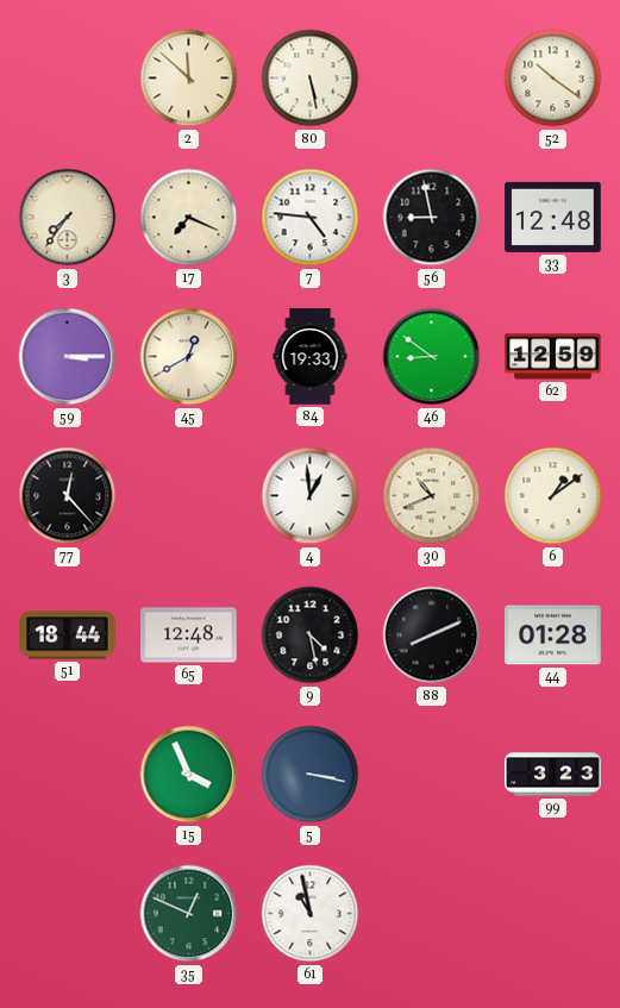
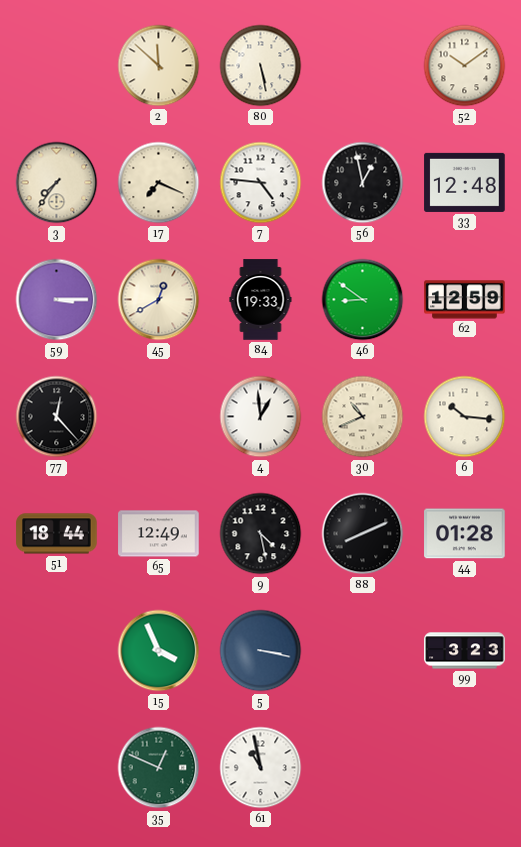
52: 10:21 -> 10:09
56: 8:58 -> 12:58
6: 1:09 -> 10:16
65: 12:48 -> 12:49
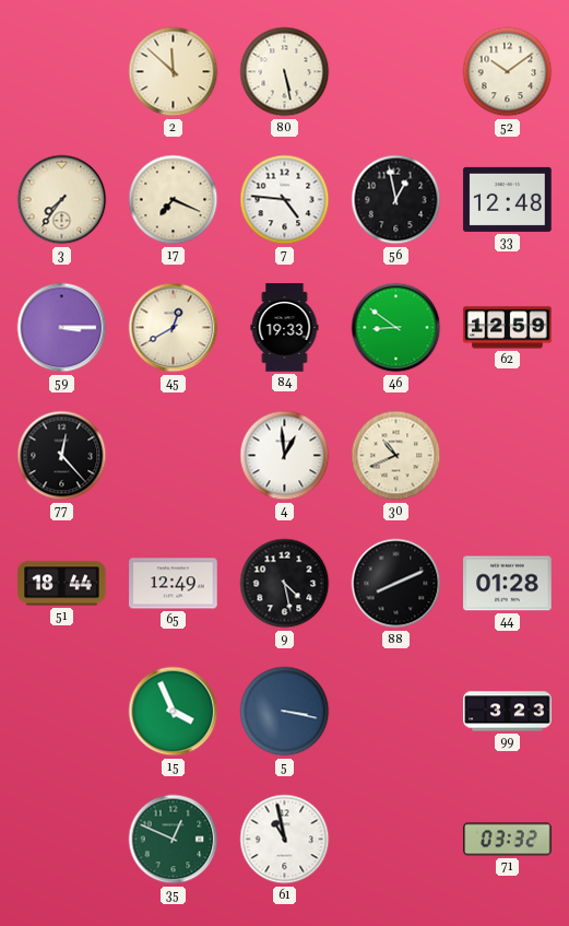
6: 10:16 -> none
71: none -> 03:32
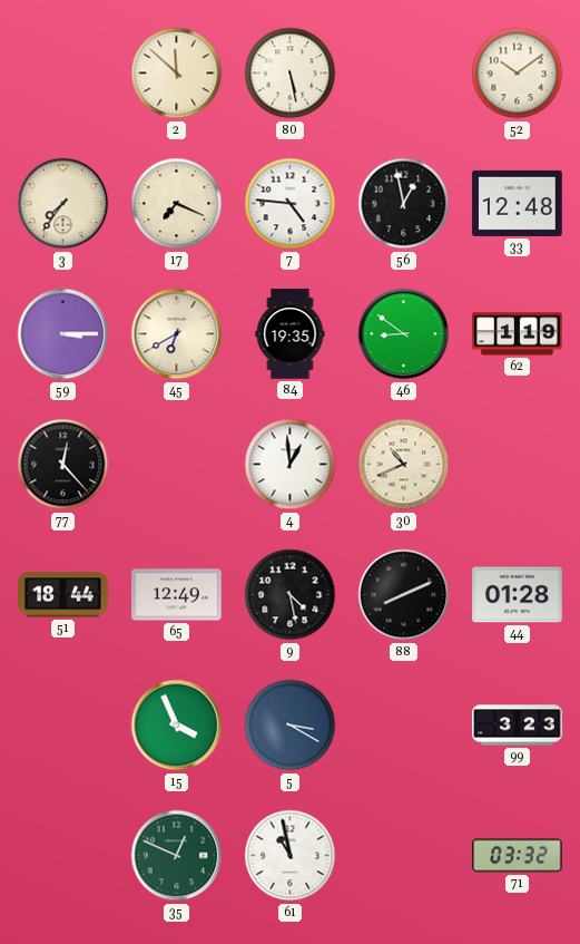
45: 12:40 -> 6:40
84: 19:33 -> 19:35
62: 12:59 -> 1:19
5: 3:17 -> 3:20
